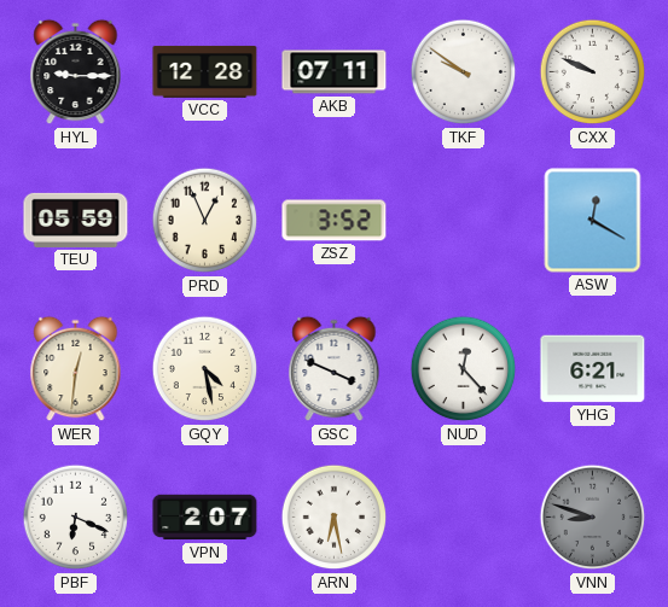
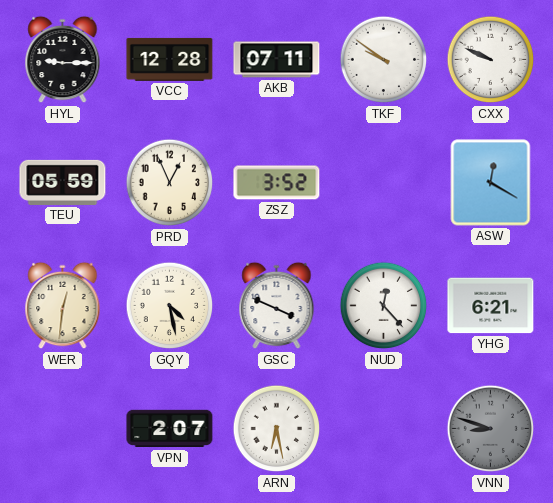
PBF: 6:19 -> none
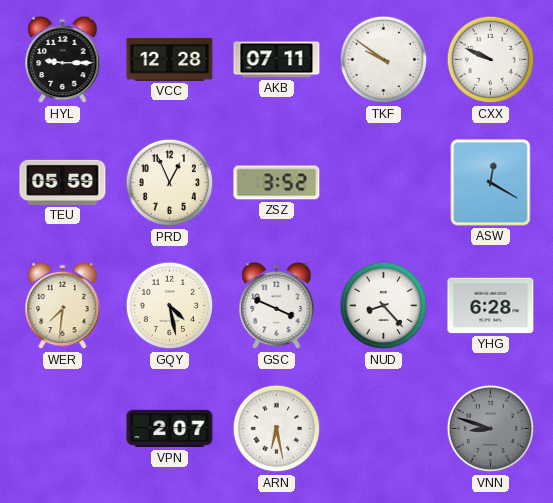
WER: 12:31 -> 7:31
NUD: 12:23 -> 8:23
YHG: 6:21 -> 6:28
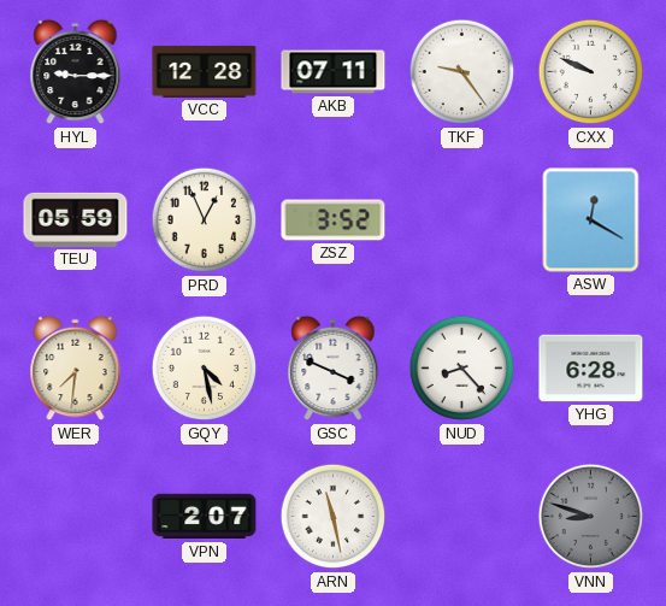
TKF: 9:51 -> 9:24
ARN: 6:28 -> 11:28
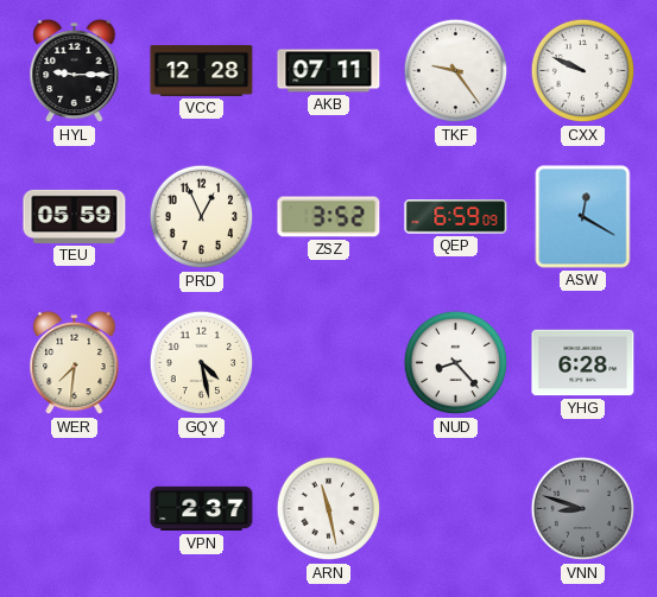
QEP: none -> 6:59
GSC: 3:49 -> none
VPN: 2:07 -> 2:37
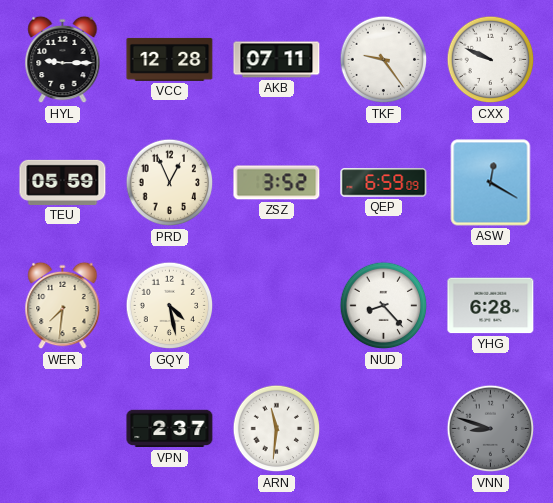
ARN: 11:28 -> 11:31
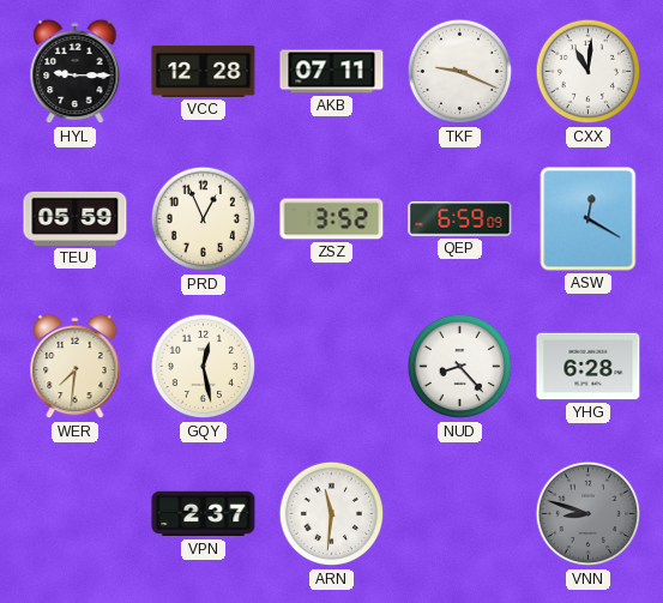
TKF: 9:24 -> 9:19
CXX: 9:49 -> 11:01
GQY: 4:28 -> 12:28
